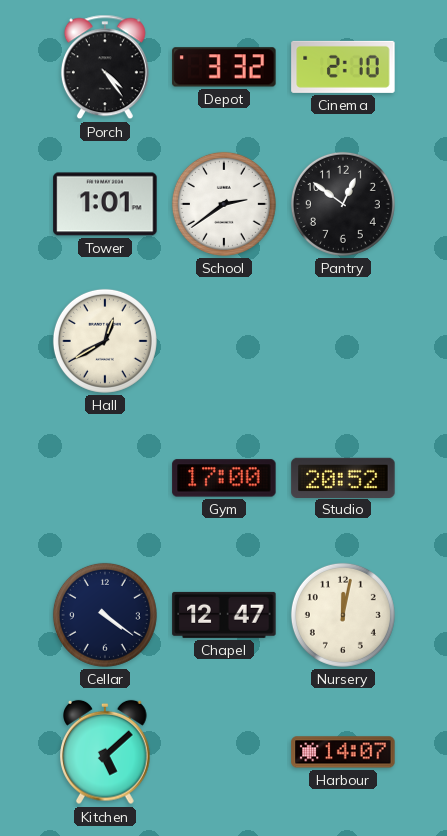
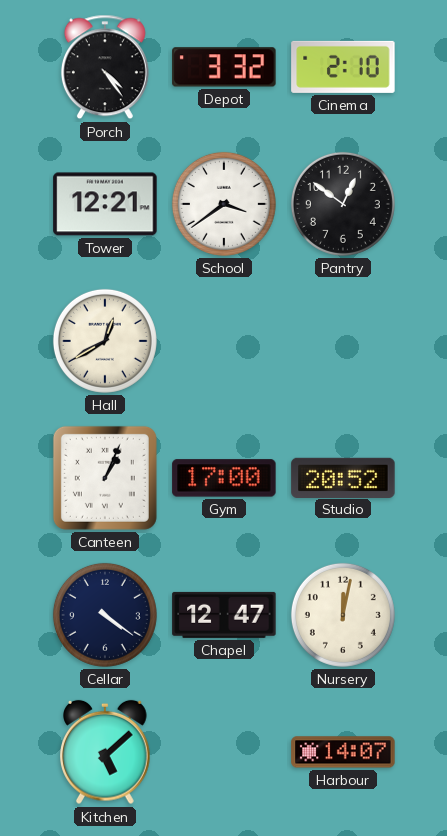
Tower: 1:01 -> 12:21
School: 2:39 -> 3:39
Canteen: none -> 1:04
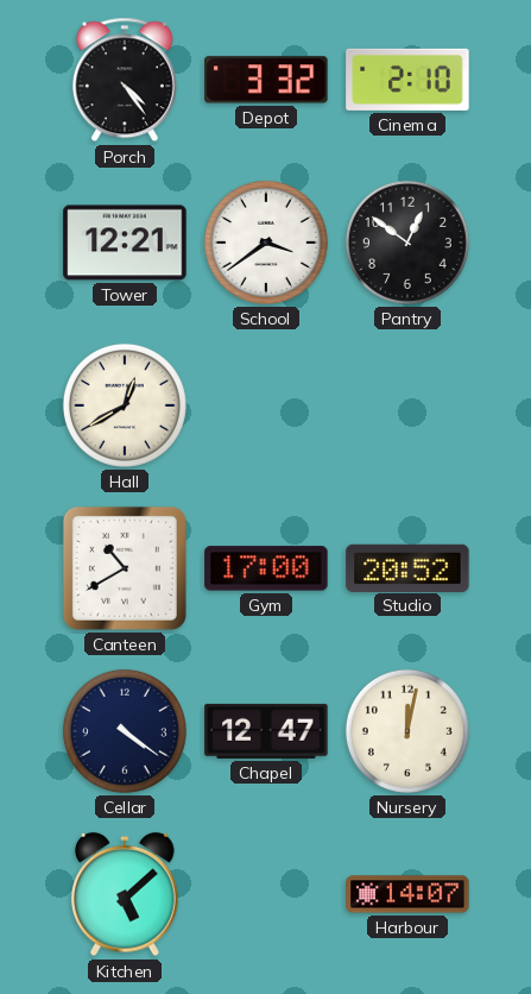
Canteen: 1:04 -> 10:40
